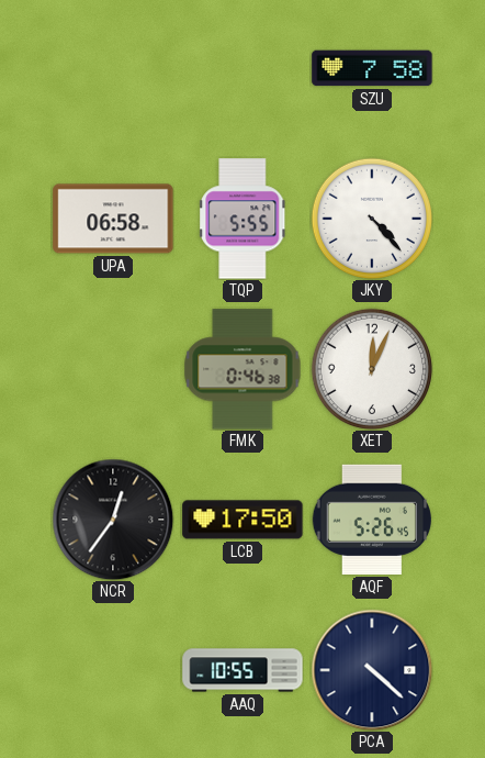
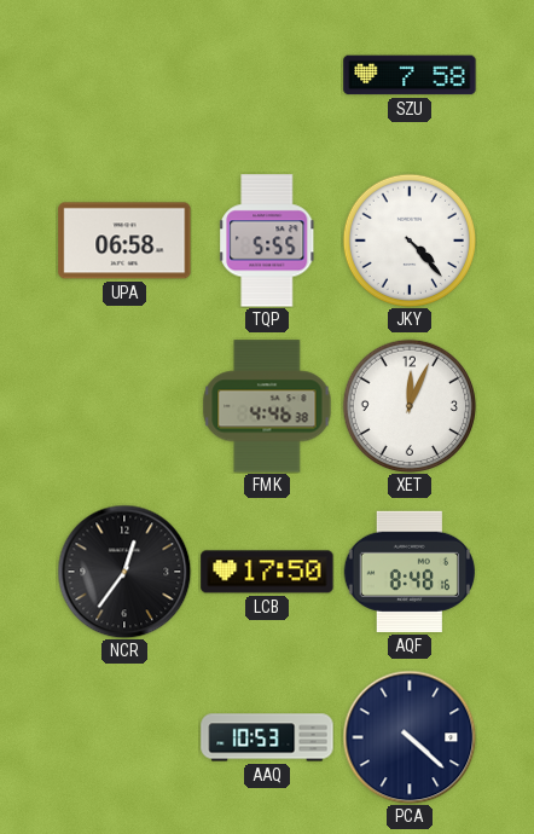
FMK: 0:46 -> 4:46
AQF: 5:26 -> 8:48
AAQ: 10:55 -> 10:53
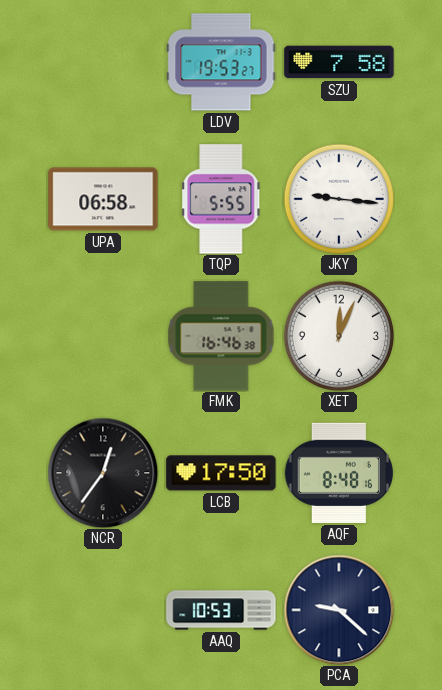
LDV: none -> 19:53
JKY: 4:23 -> 9:16
FMK: 4:46 -> 16:46
PCA: 4:22 -> 9:22
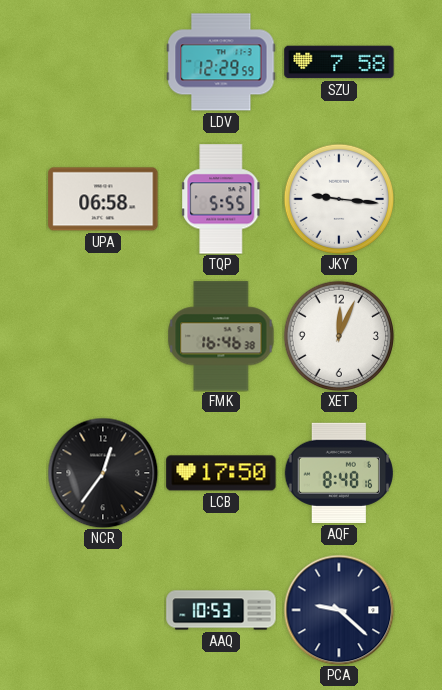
LDV: 19:53 -> 12:29
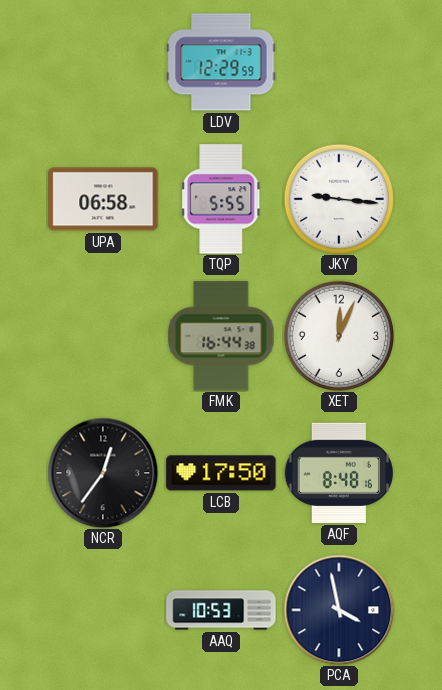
SZU: 7:58 -> none
FMK: 16:46 -> 16:44
PCA: 9:22 -> 3:58
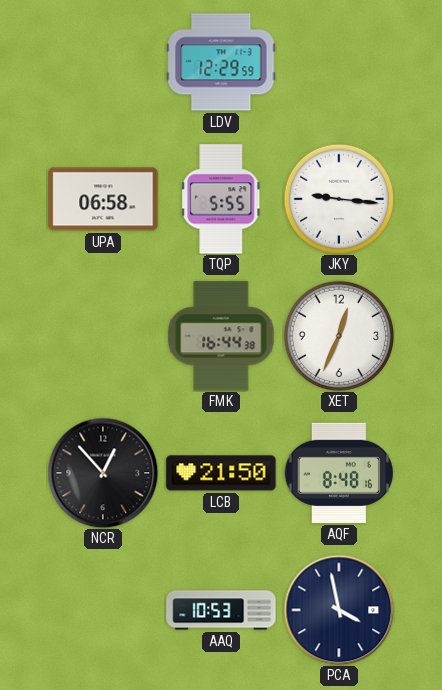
XET: 12:04 -> 12:34
NCR: 12:36 -> 12:53
LCB: 17:50 -> 21:50
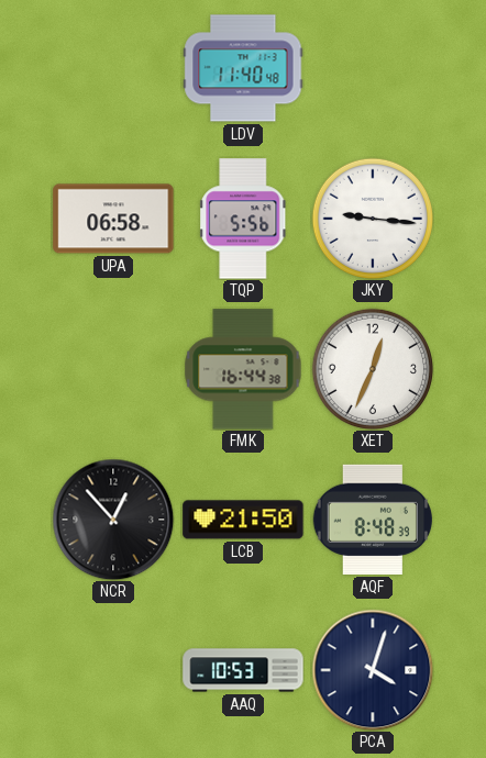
LDV: 12:29 -> 11:40
TQP: 5:55 -> 5:56
AQF: 8:48:16 -> 8:48:39
PCA: 3:58 -> 4:03
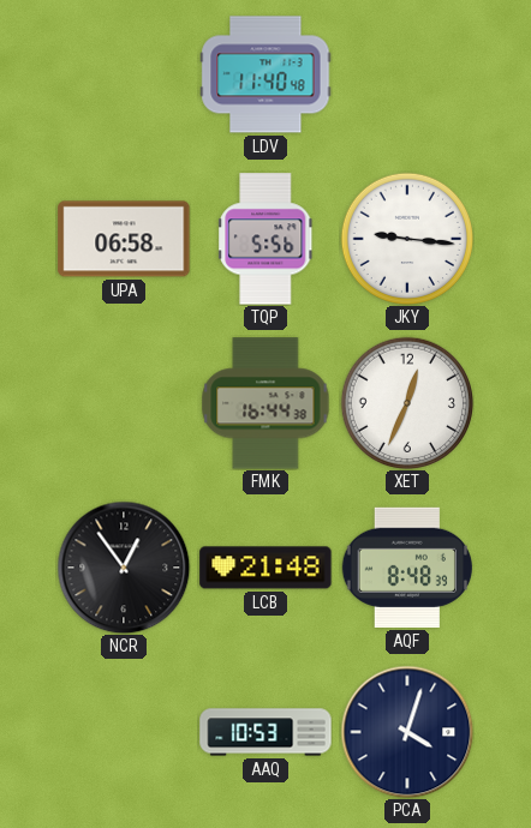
NCR: 12:53 -> 12:54
LCB: 21:50 -> 21:48
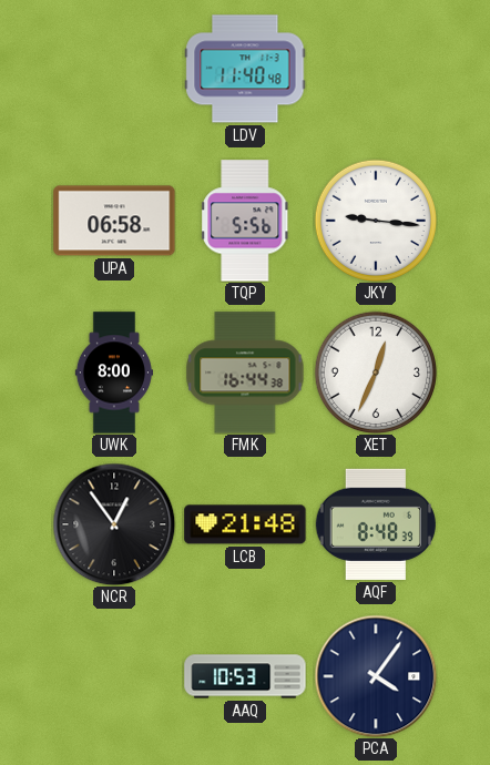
UWK: none -> 8:00
PCA: 4:03 -> 4:06
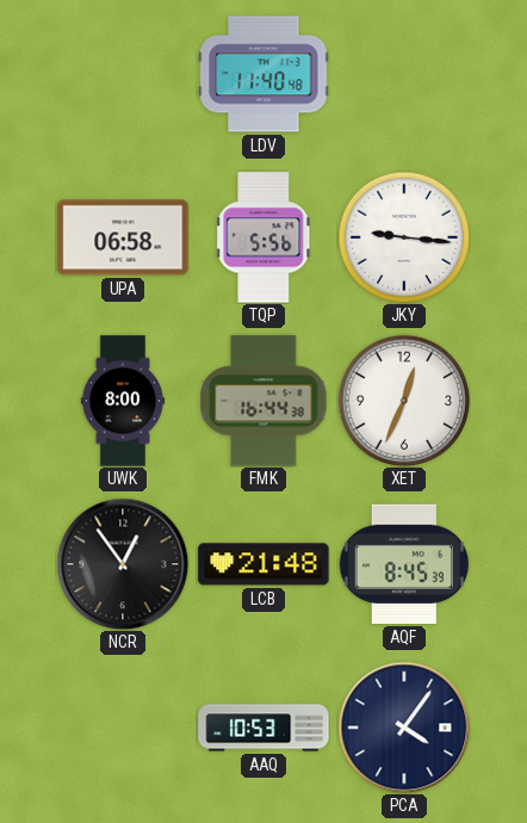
AQF: 8:48 -> 8:45
